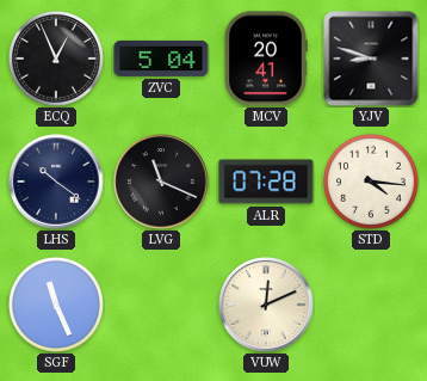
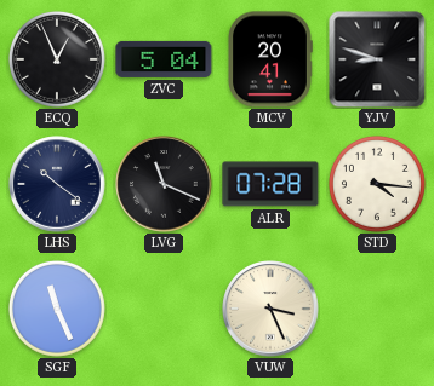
VUW: 12:11 -> 3:26
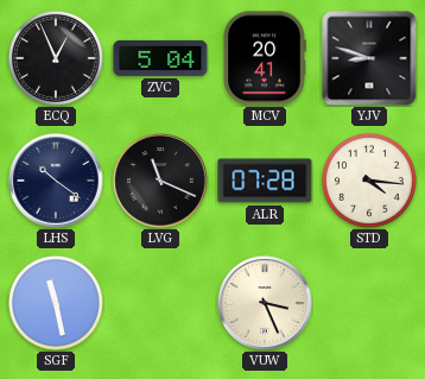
SGF: 11:26 -> 11:28
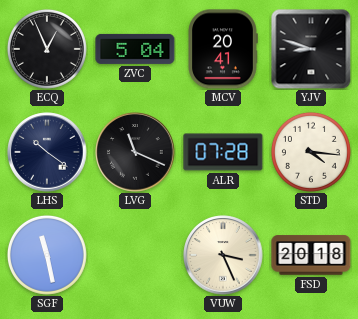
FSD: none -> 20:18
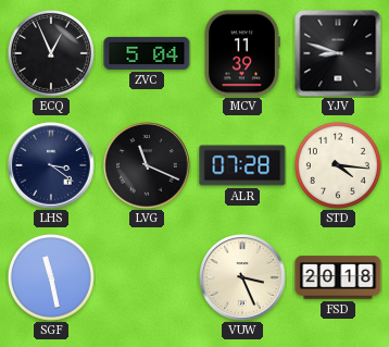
MCV: 20:41 -> 11:39
LHS: 10:21 -> 3:21
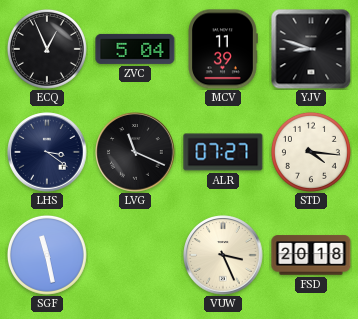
ALR: 07:28 -> 07:27
